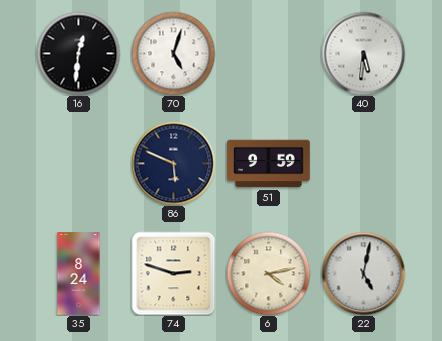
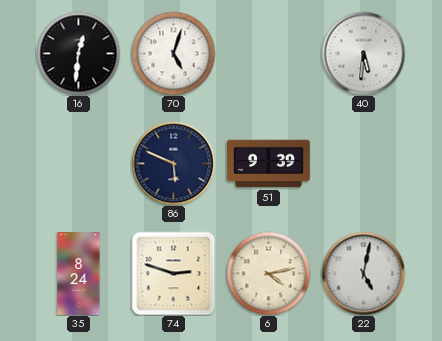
51: 9:59 -> 9:39
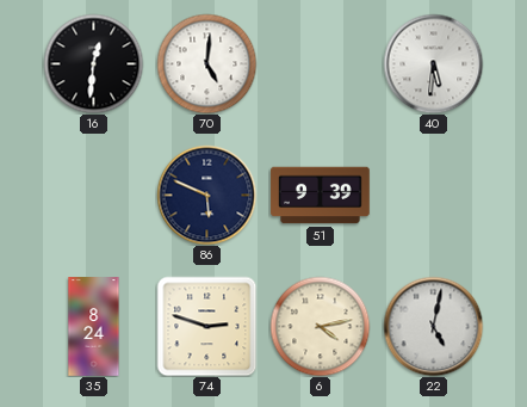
70: 5:03 -> 5:01
